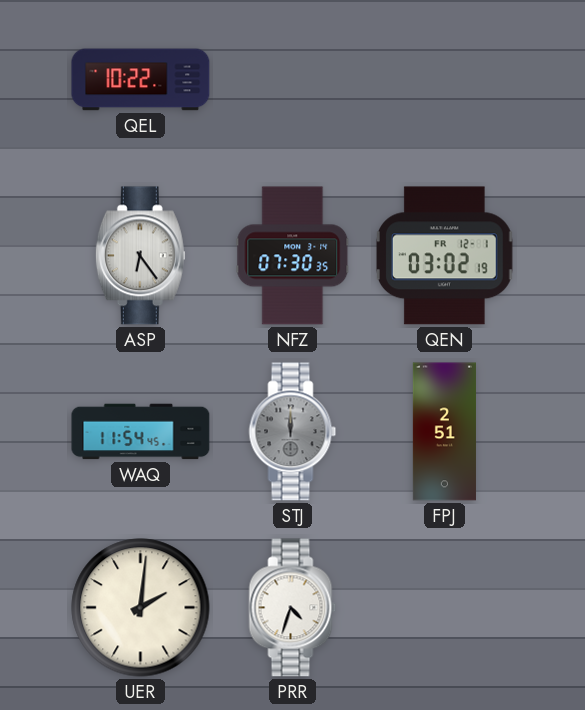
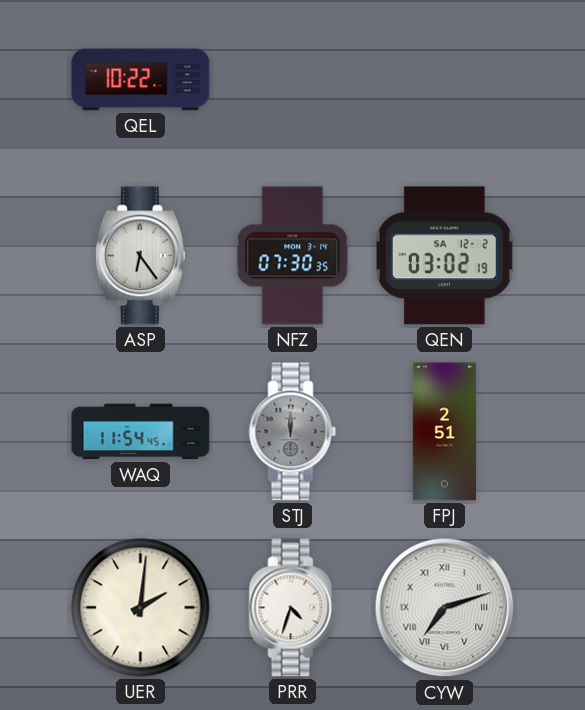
QEN date: FR 12-1 -> SA 12-2
CYW: none -> 7:12
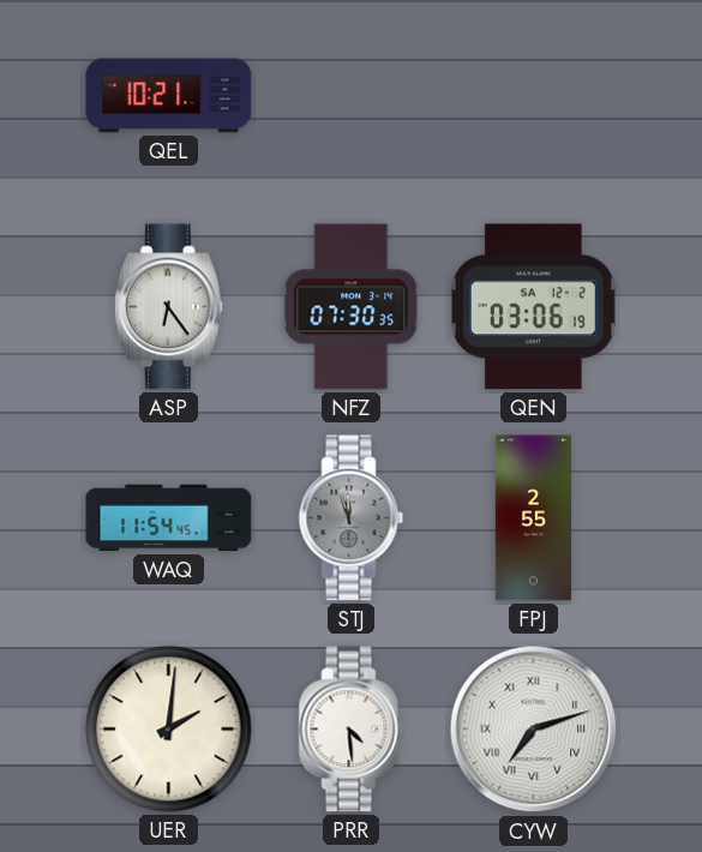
QEL: 10:22 -> 10:21
QEN: 03:02 -> 03:06
STJ: 12:00 -> 11:57
FPJ: 2:51 -> 2:55
PRR: 4:33 -> 4:29
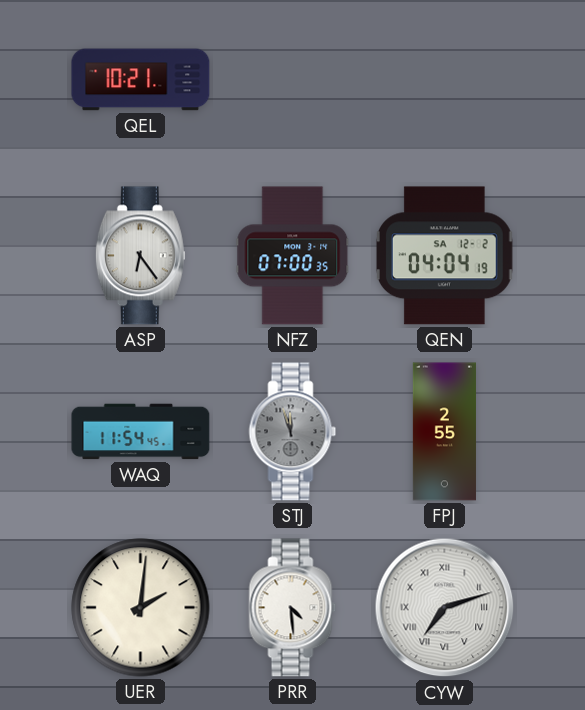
NFZ: 07:30 -> 07:00
QEN: 03:06 -> 04:04
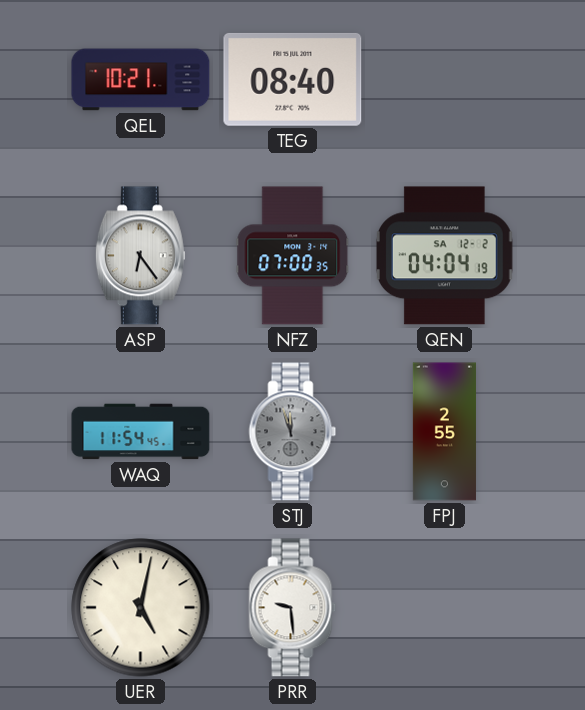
TEG: none -> 08:40
UER: 2:01 -> 5:02
PRR: 4:29 -> 9:29
CYW: 7:12 -> none
